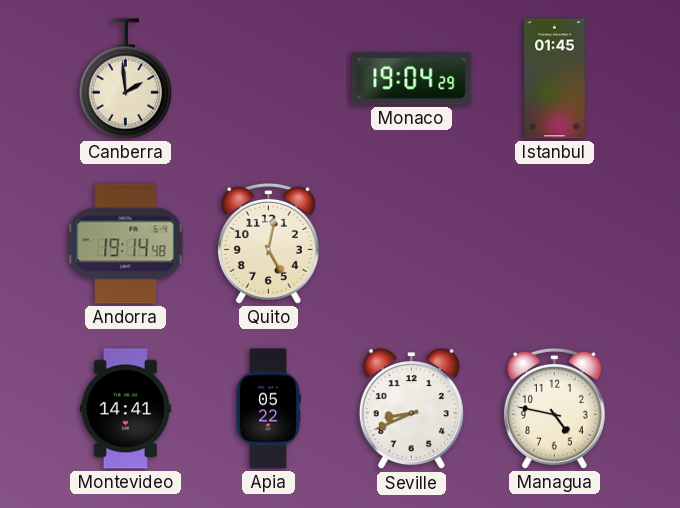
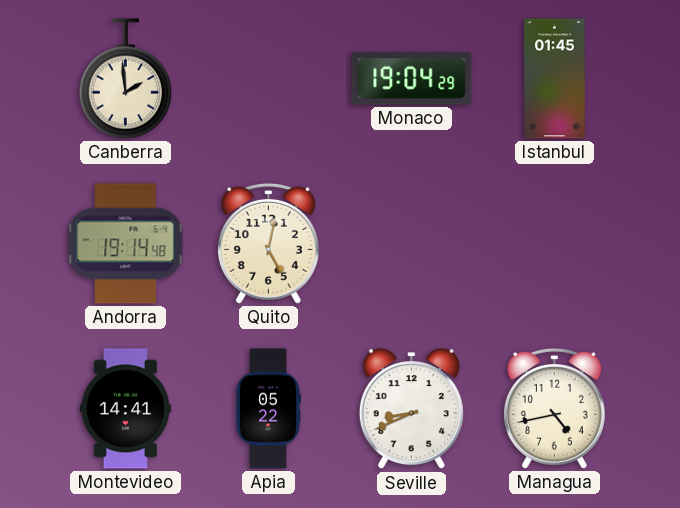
Managua: 4:47 -> 4:43
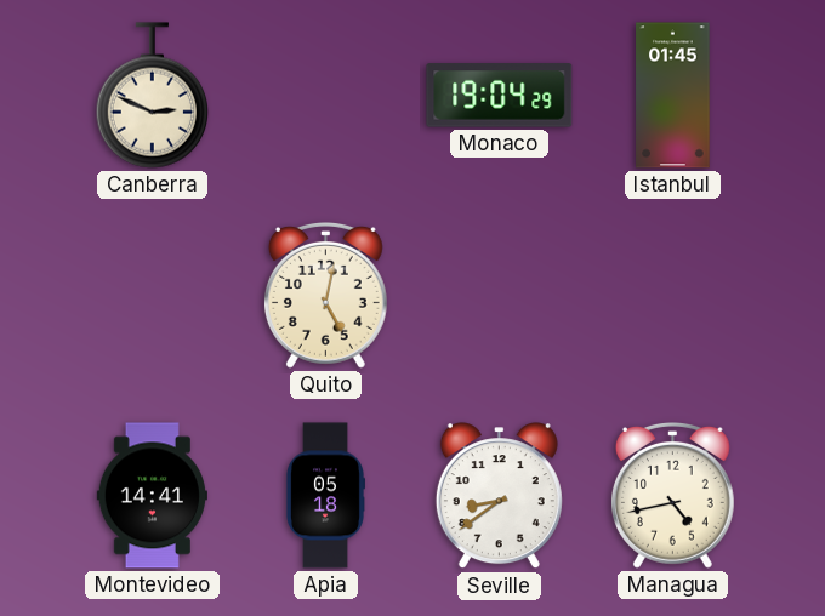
Canberra: 1:59 -> 2:49
Andorra: 19:14 -> none
Apia: 05:22 -> 05:18
Seville: 8:41 -> 8:39
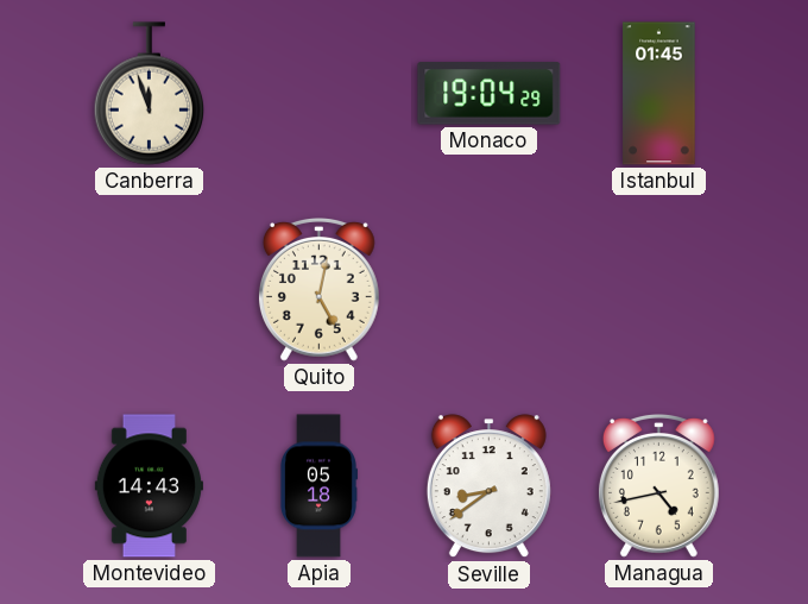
Canberra: 2:49 -> 11:57
Montevideo: 14:41 -> 14:43
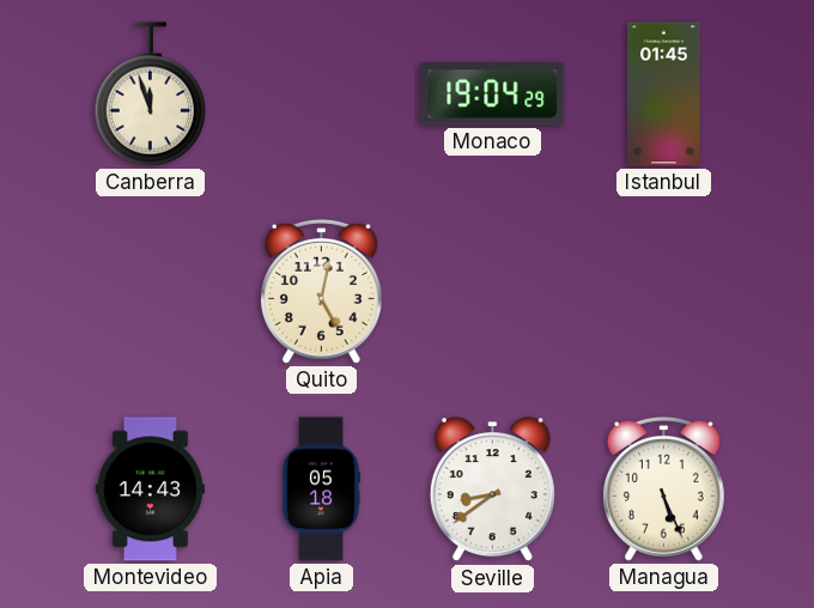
Managua: 4:43 -> 5:26
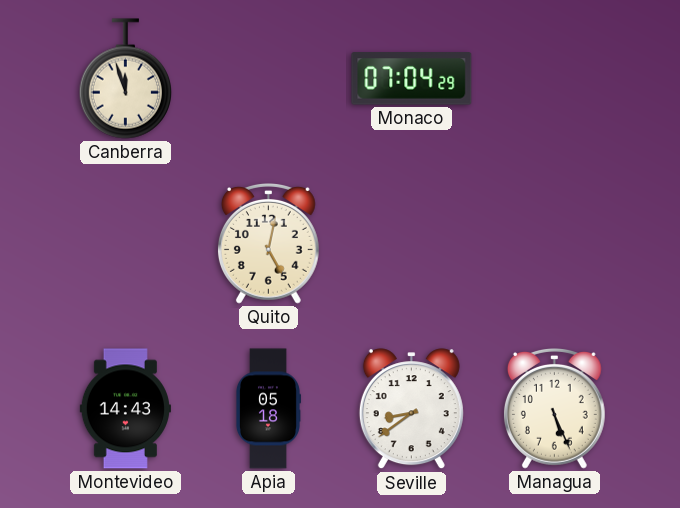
Monaco: 19:04 -> 07:04
Istanbul: 01:45 -> none
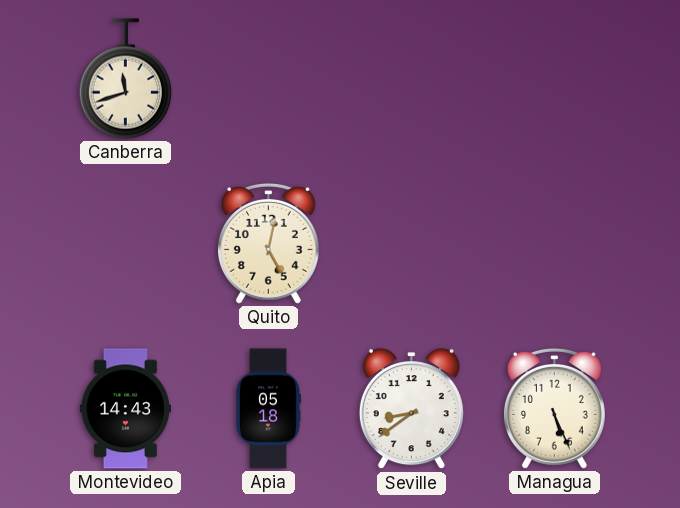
Canberra: 11:57 -> 11:42
Monaco: 07:04 -> none
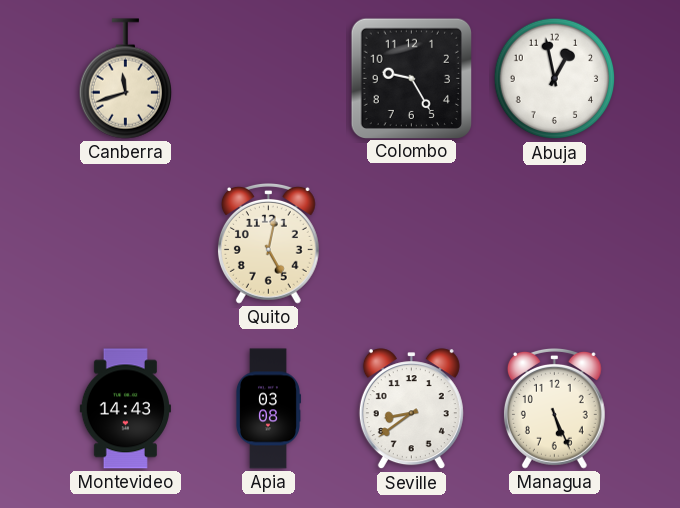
Colombo: none -> 9:25
Abuja: none -> 12:58
Apia: 05:18 -> 03:08
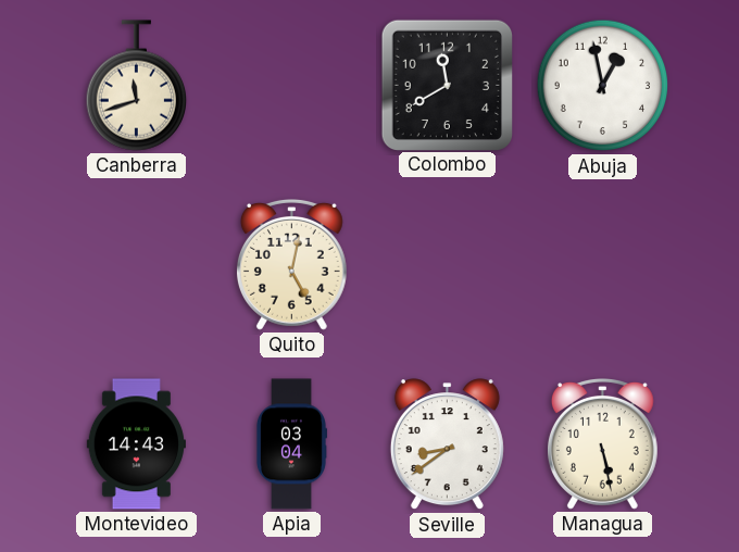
Colombo: 9:25 -> 11:40
Apia: 03:08 -> 03:04
Managua: 5:26 -> 5:28
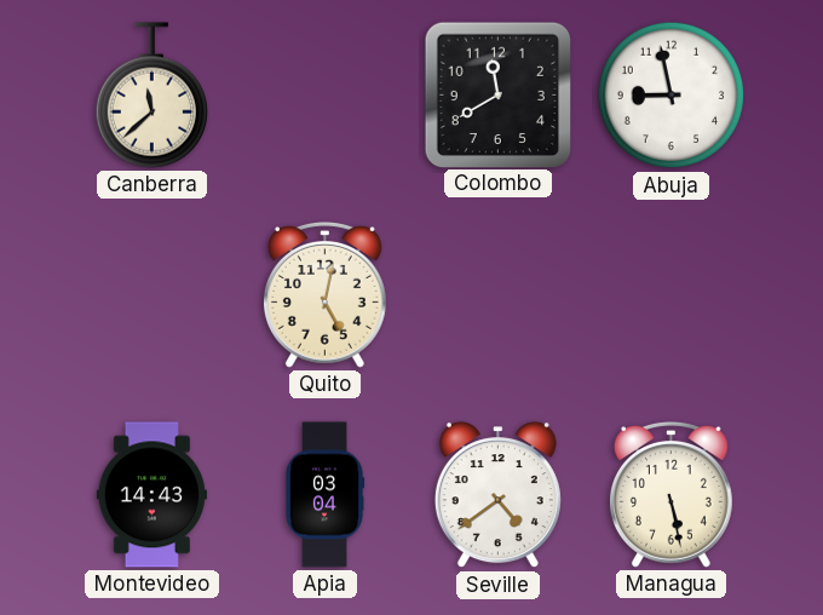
Canberra: 11:42 -> 11:38
Abuja: 12:58 -> 8:58
Seville: 8:39 -> 4:39
